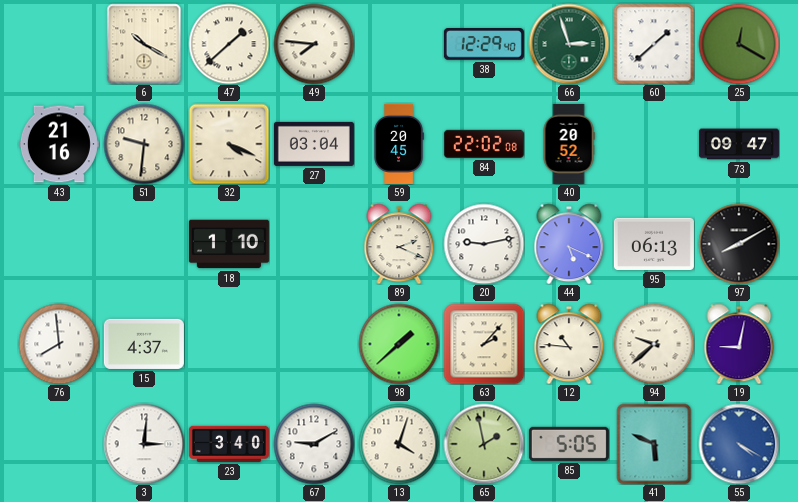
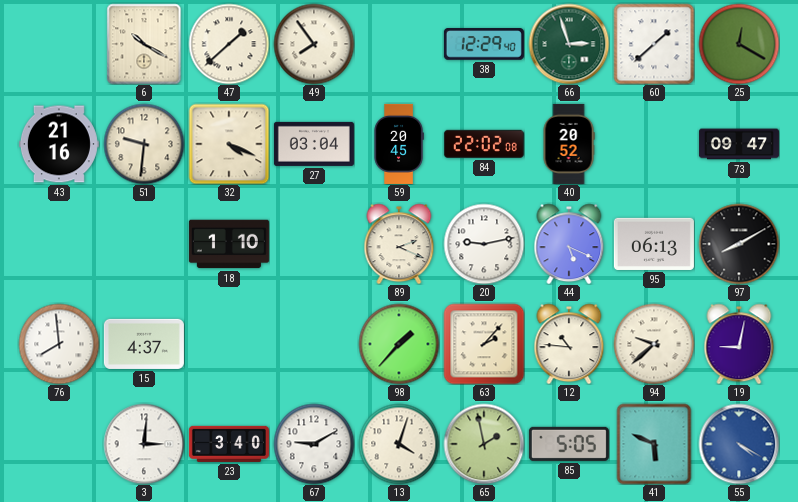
49: 7:46 -> 7:54
98: 1:38 -> 1:37
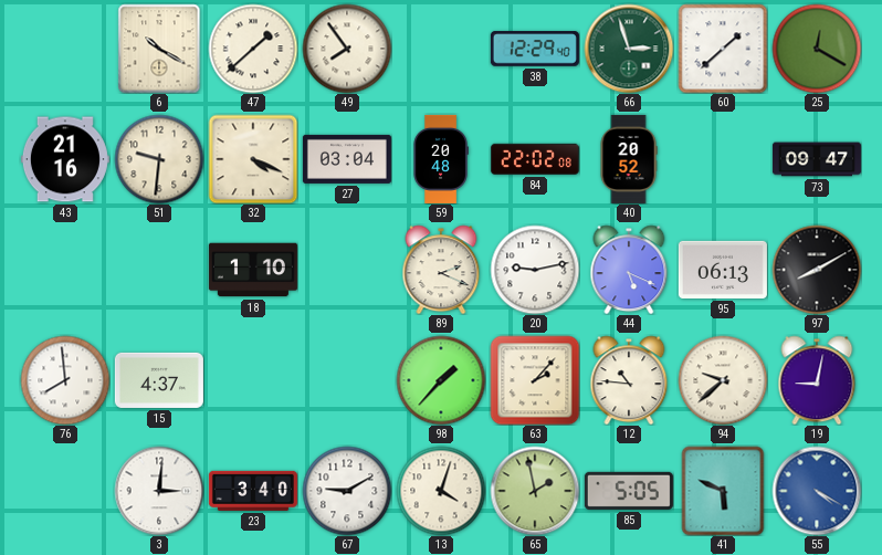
59: 20:45 -> 20:48
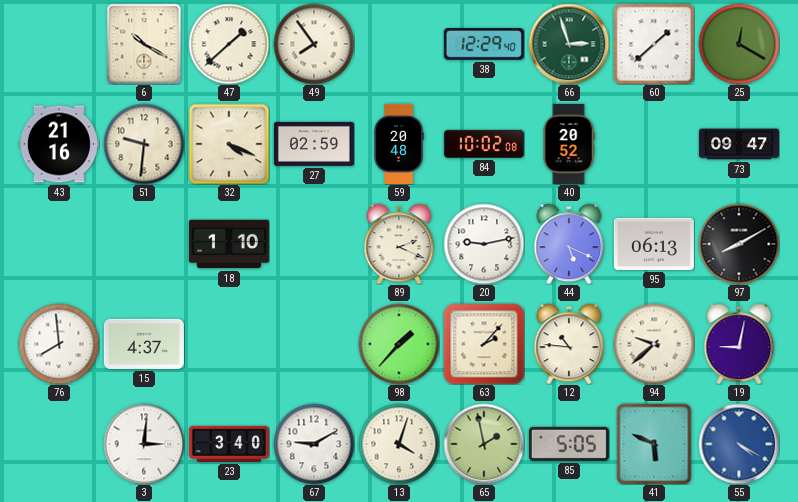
27: 03:04 -> 02:59
84: 22:02 -> 10:02
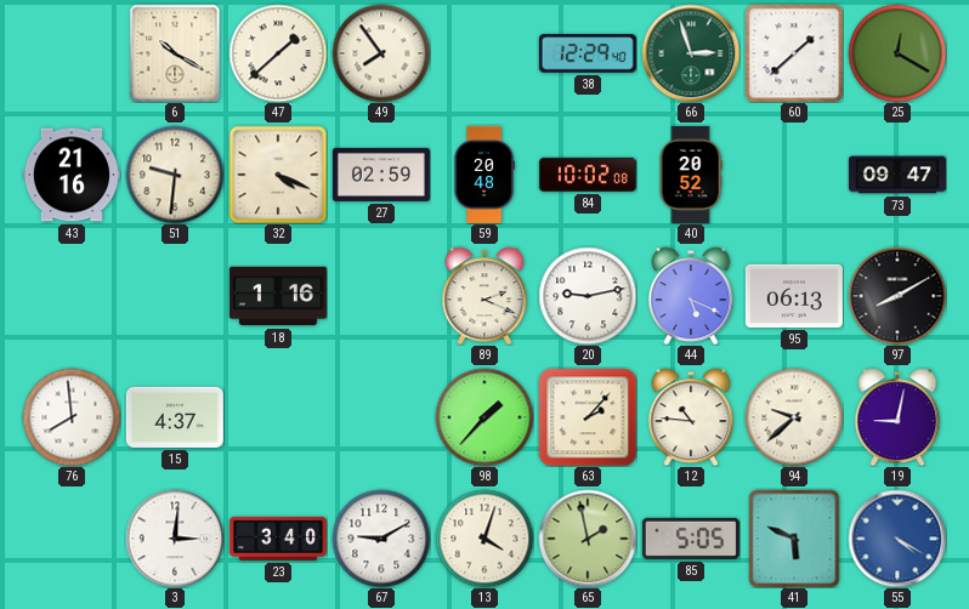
18: 1:10 -> 1:16
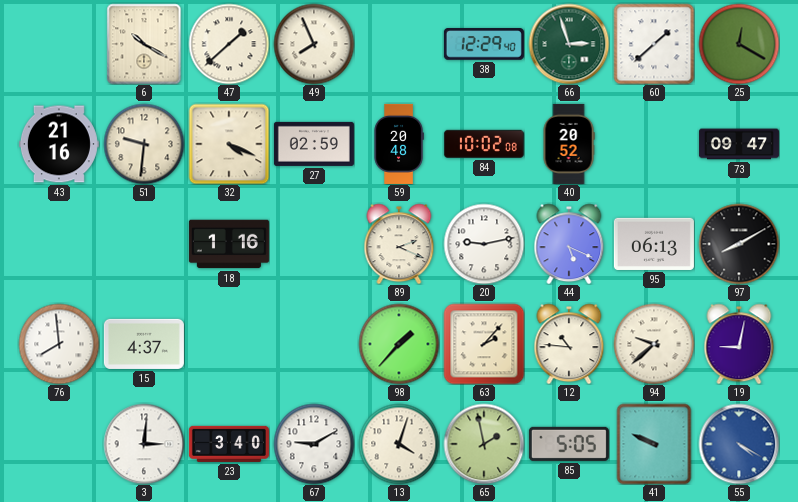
49: 7:54 -> 7:56
41: 5:49 -> 9:49
